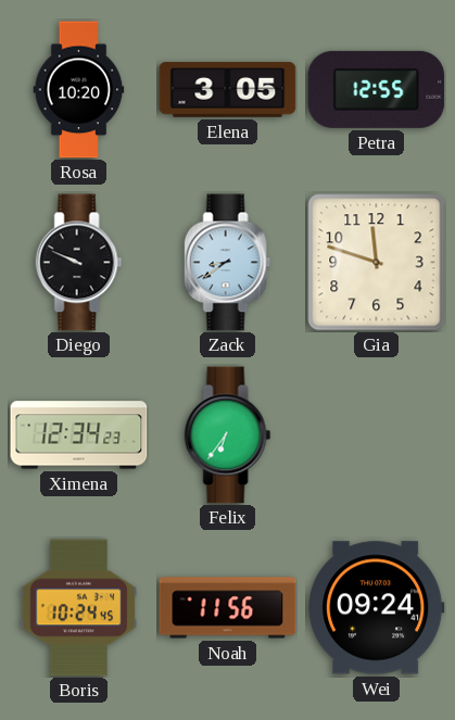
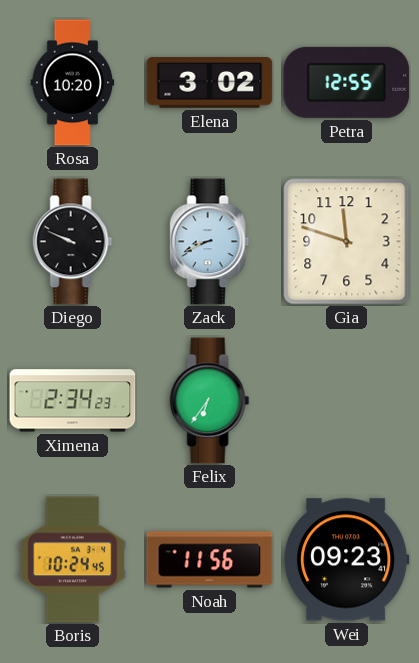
Elena: 3:05 -> 3:02
Zack: 8:39 -> 8:41
Ximena: 12:34 -> 2:34
Wei: 09:24 -> 09:23
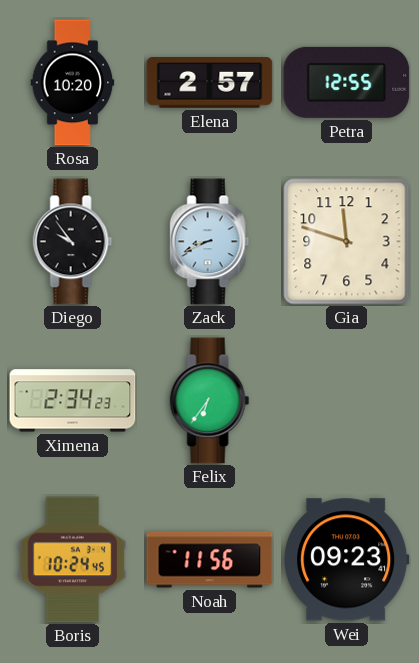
Elena: 3:02 -> 2:57
Diego: 9:49 -> 9:54
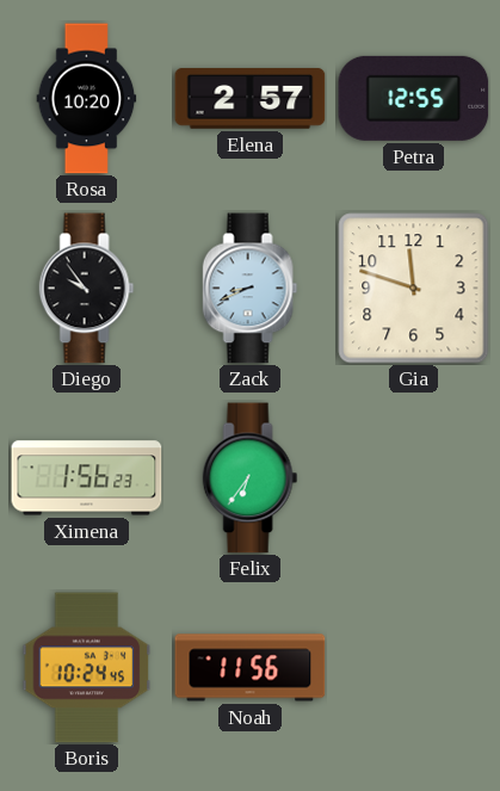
Ximena: 2:34 -> 1:56
Wei: 09:23 -> none
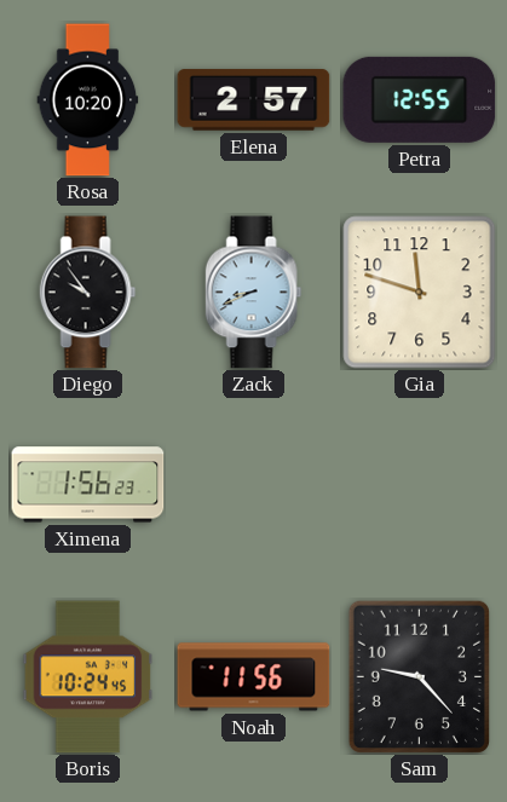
Felix: 6:36 -> none
Sam: none -> 9:23
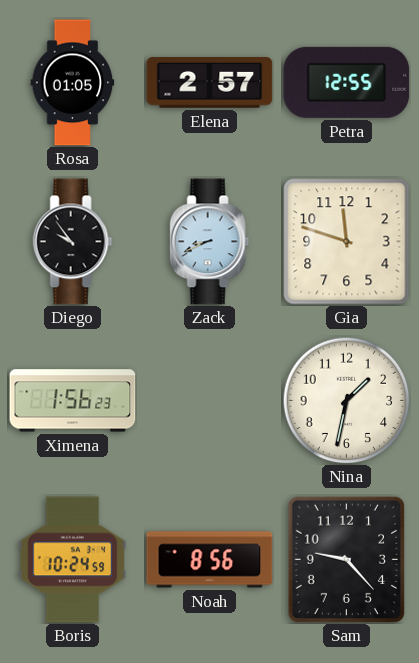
Rosa: 10:20 -> 01:05
Nina: none -> 1:32
Boris: 10:24:45 -> 10:24:59
Noah: 11:56 -> 8:56
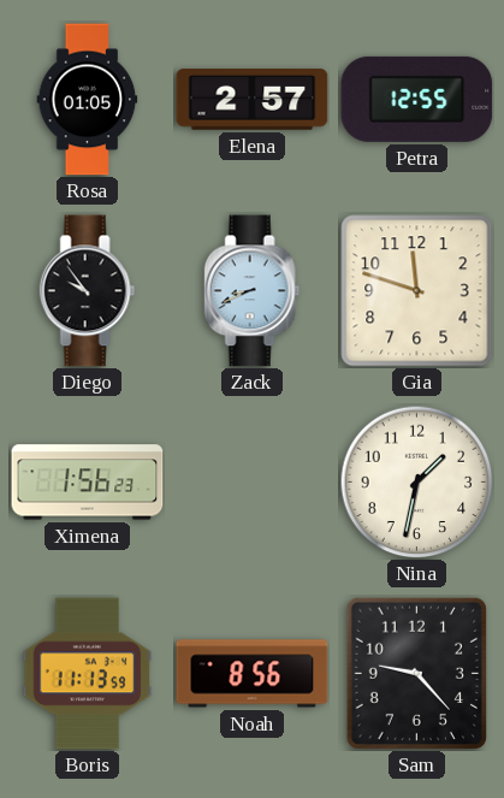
Boris: 10:24 -> 11:13
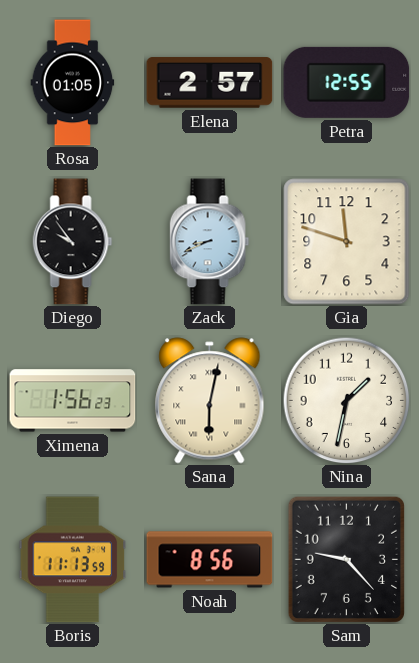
Sana: none -> 6:02
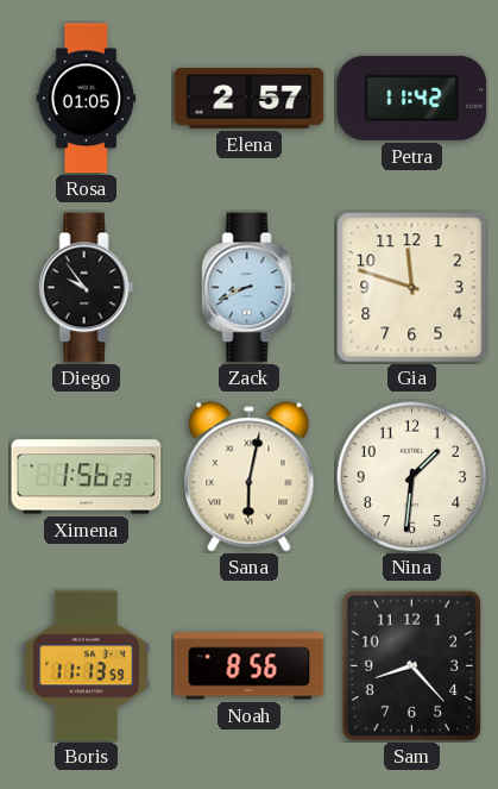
Petra: 12:55 -> 11:42
Nina: 1:32 -> 1:31
Sam: 9:23 -> 8:23
